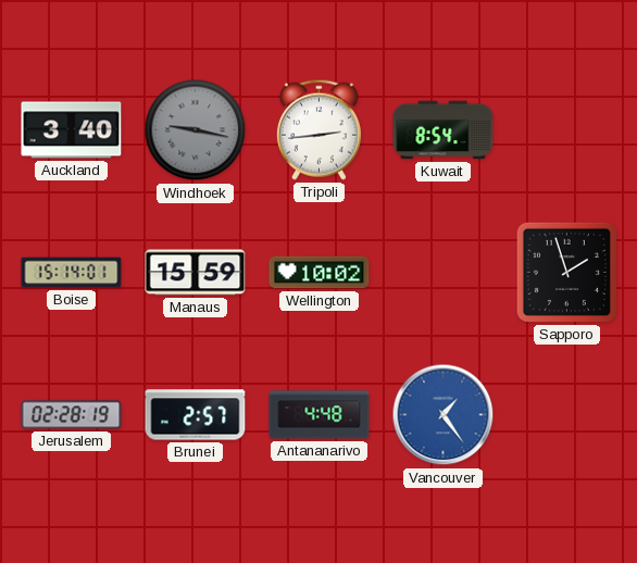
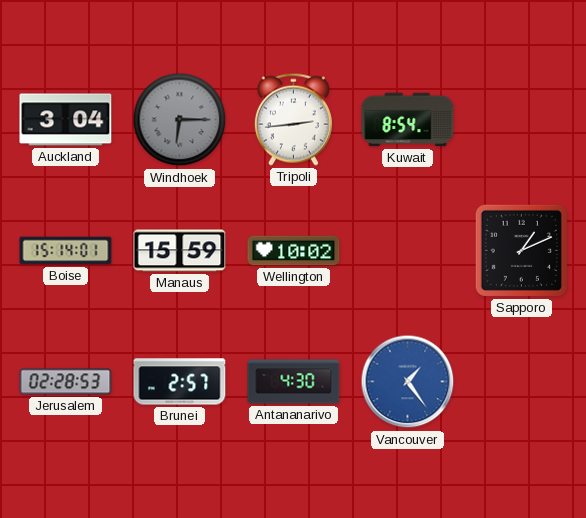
Auckland: 3:40 -> 3:04
Windhoek: 9:17 -> 6:15
Sapporo: 1:57 -> 1:11
Jerusalem: 02:28:19 -> 02:28:53
Antananarivo: 4:48 -> 4:30
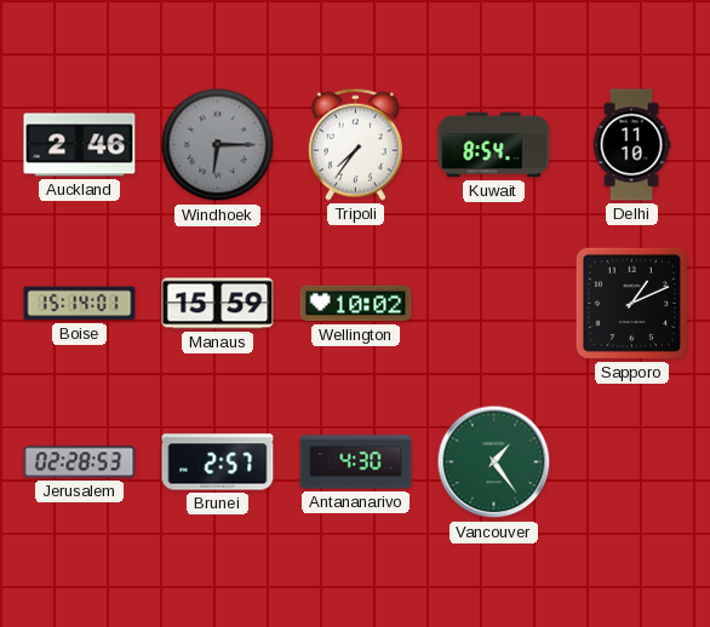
Auckland: 3:04 -> 2:46
Tripoli: 2:44 -> 7:36
Delhi: none -> 11:10
Vancouver dial: blue -> green
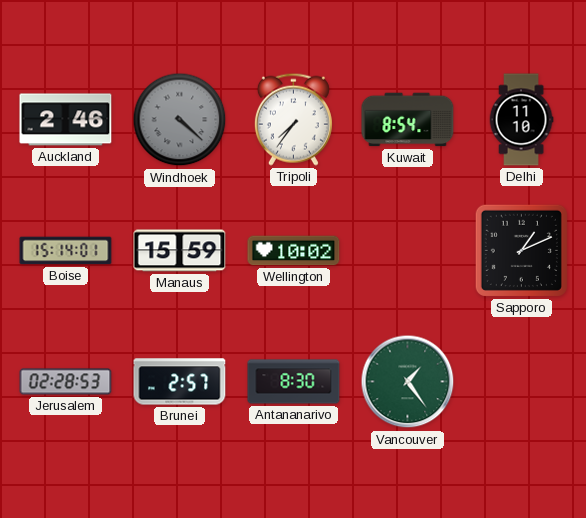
Windhoek: 6:15 -> 4:22
Antananarivo: 4:30 -> 8:30
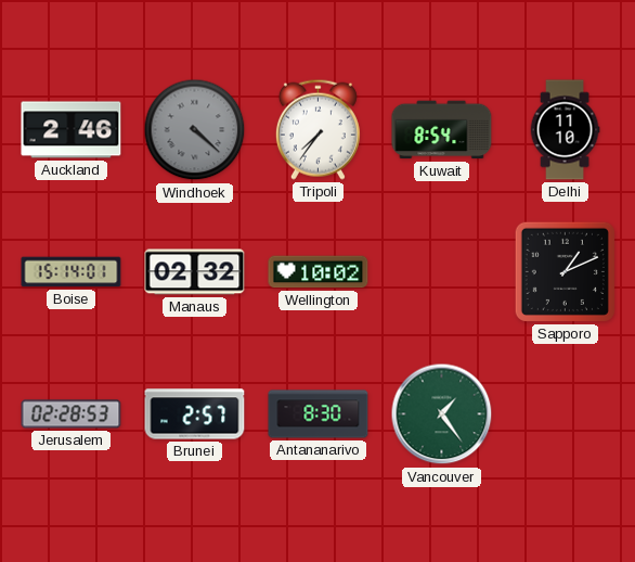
Manaus: 15:59 -> 02:32
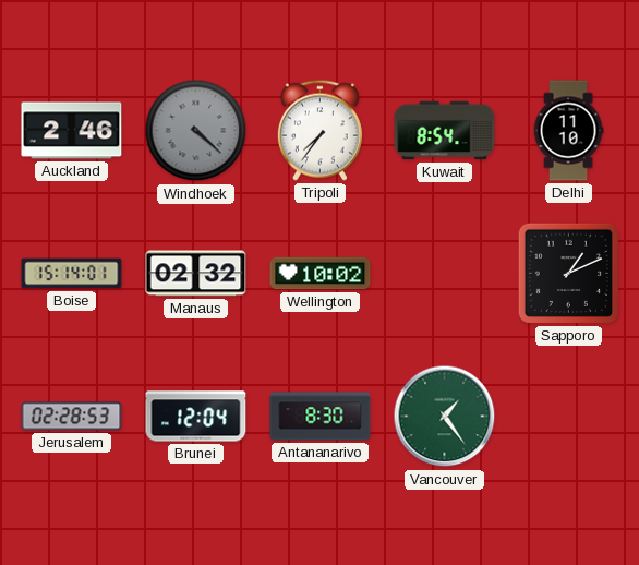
Brunei: 2:57 -> 12:04
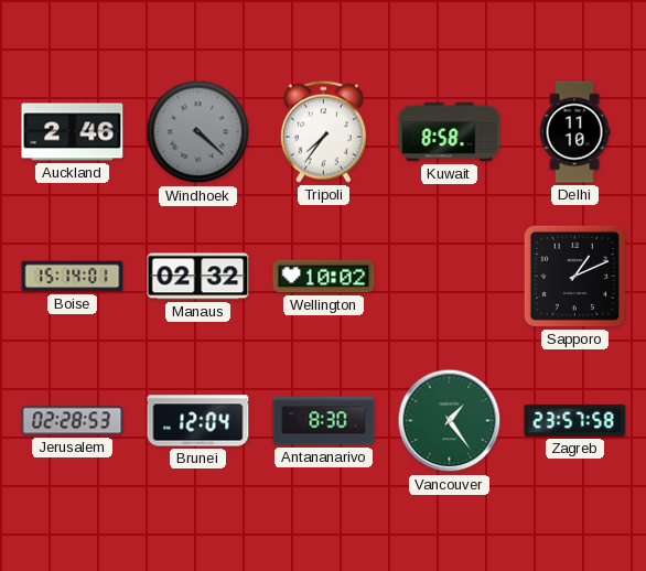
Kuwait: 8:54 -> 8:58
Zagreb: none -> 23:57
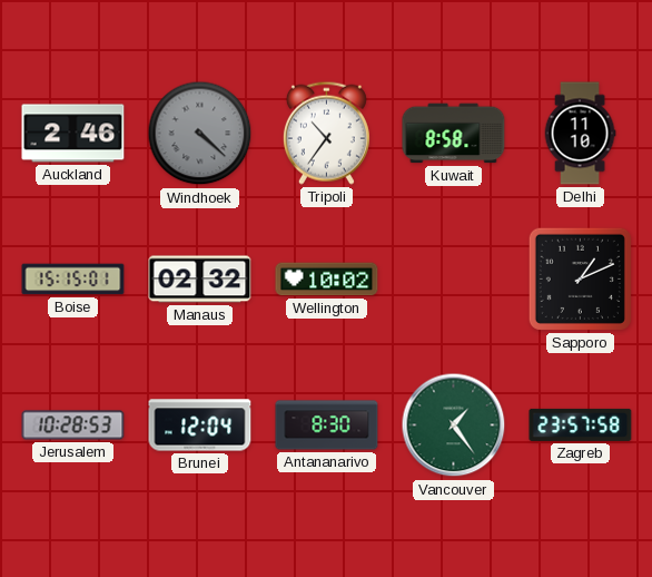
Tripoli: 7:36 -> 10:36
Boise: 15:14 -> 15:15
Jerusalem: 02:28 -> 10:28
